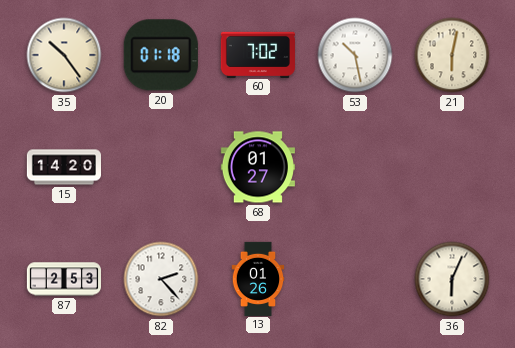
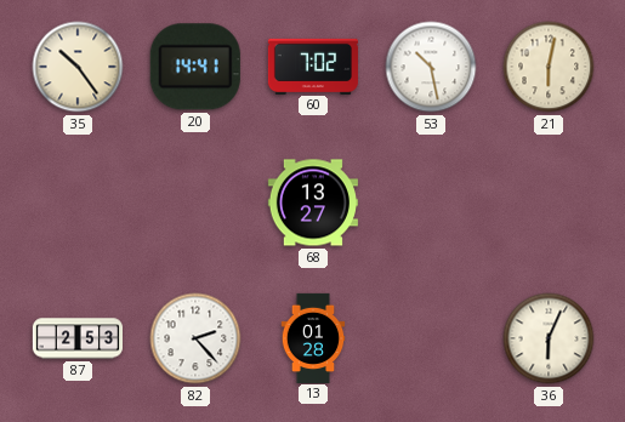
20: 01:18 -> 14:41
15: 14:20 -> none
68: 01:27 -> 13:27
13: 01:26 -> 01:28
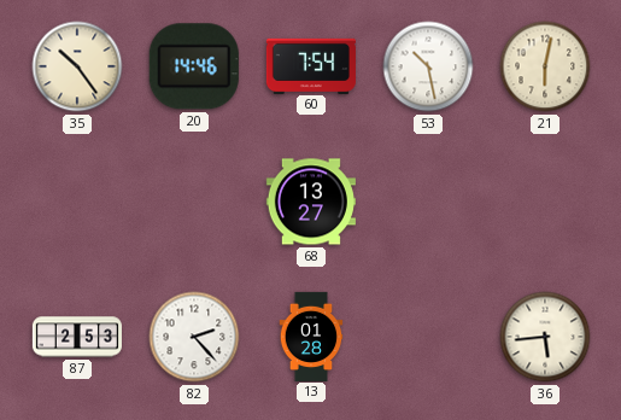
20: 14:41 -> 14:46
60: 7:02 -> 7:54
36: 6:04 -> 5:44
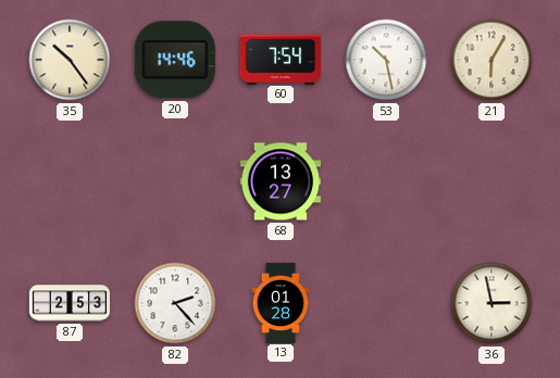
21: 6:02 -> 6:05
36: 5:44 -> 2:58
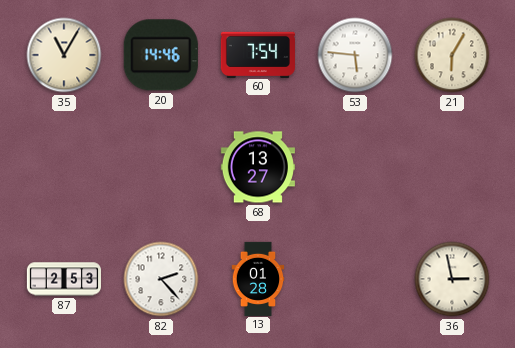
35: 10:24 -> 11:05
53: 10:28 -> 5:46
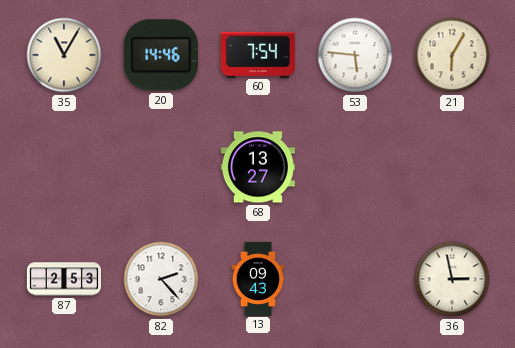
13: 01:28 -> 09:43
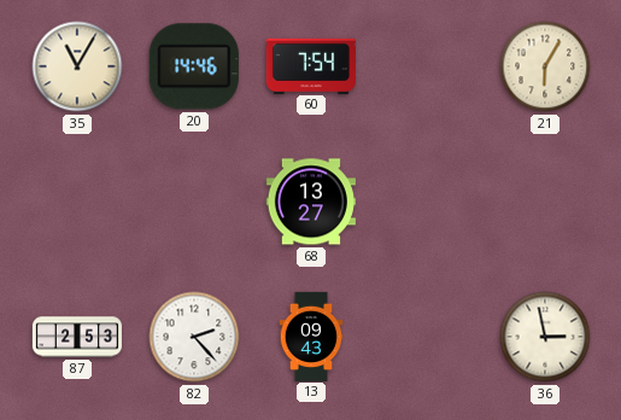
53: 5:46 -> none
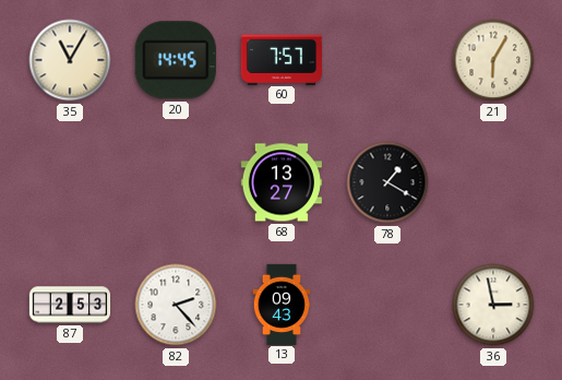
20: 14:46 -> 14:45
60: 7:54 -> 7:57
78: none -> 1:20
